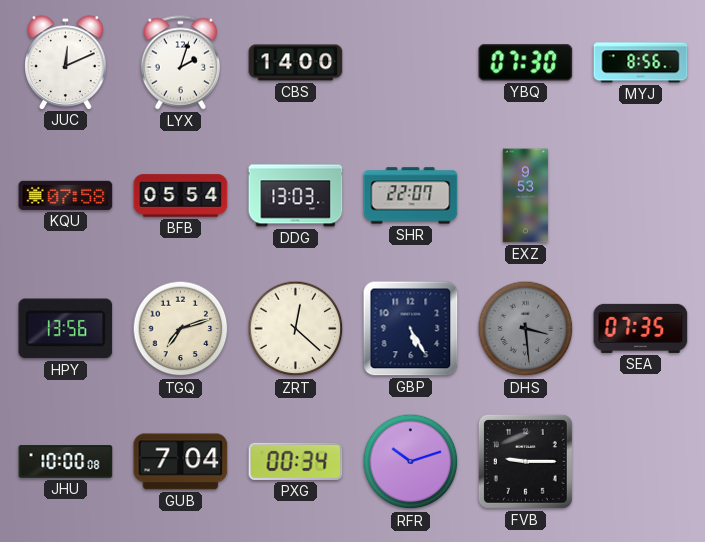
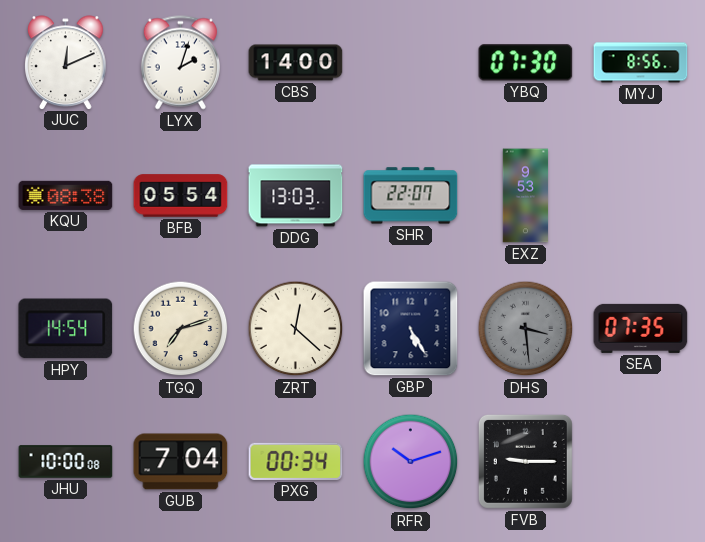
KQU: 07:58 -> 08:38
HPY: 13:56 -> 14:54
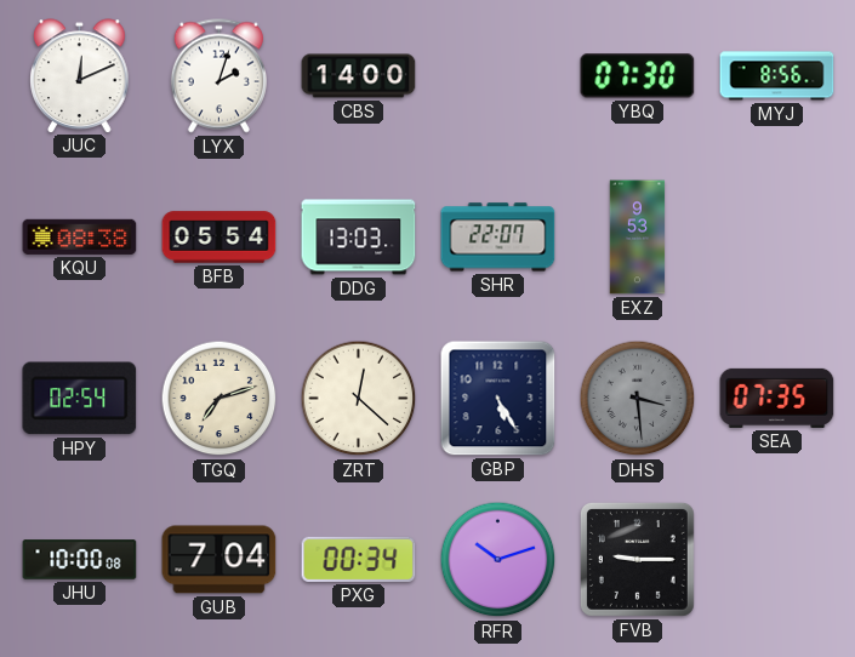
HPY: 14:54 -> 02:54
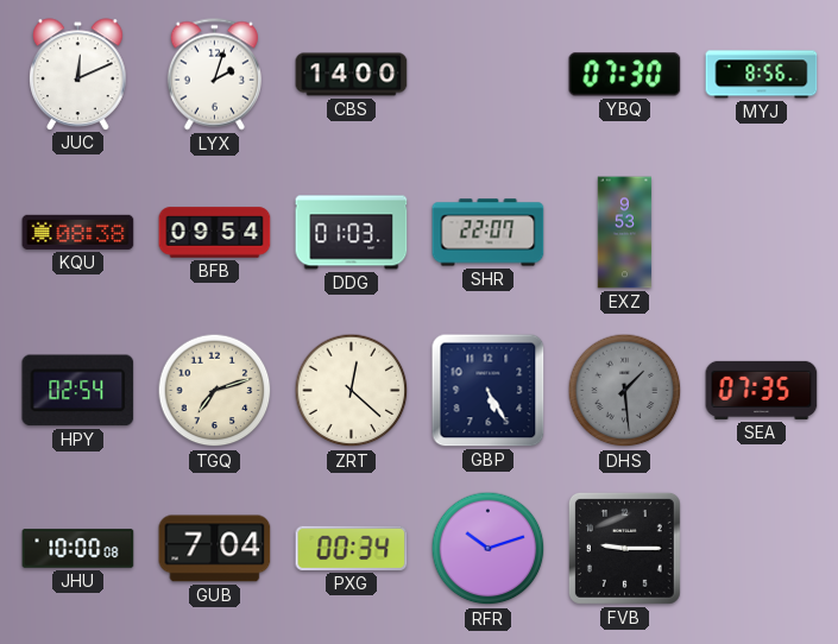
BFB: 05:54 -> 09:54
DDG: 13:03 -> 01:03
DHS: 3:29 -> 1:29
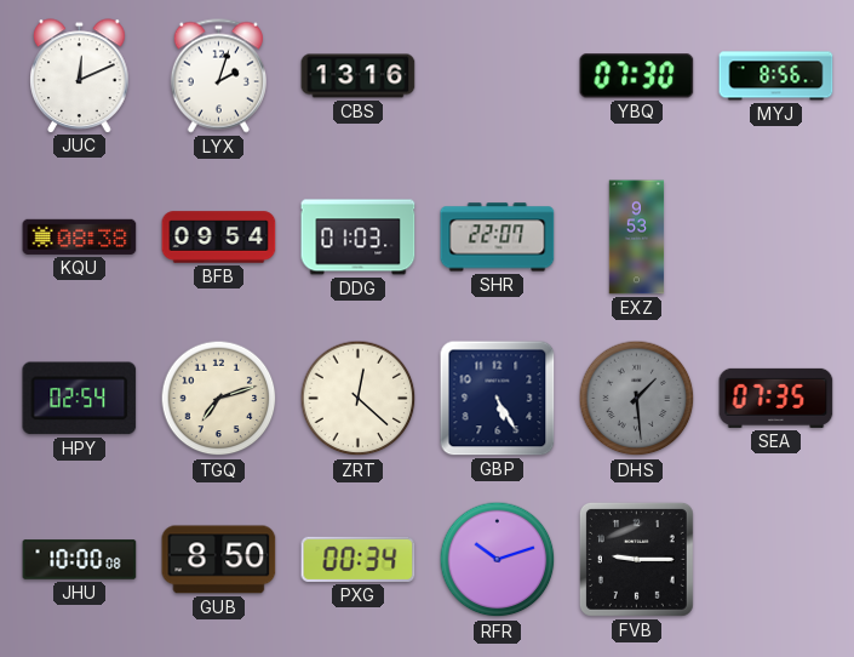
CBS: 14:00 -> 13:16
GUB: 7:04 -> 8:50
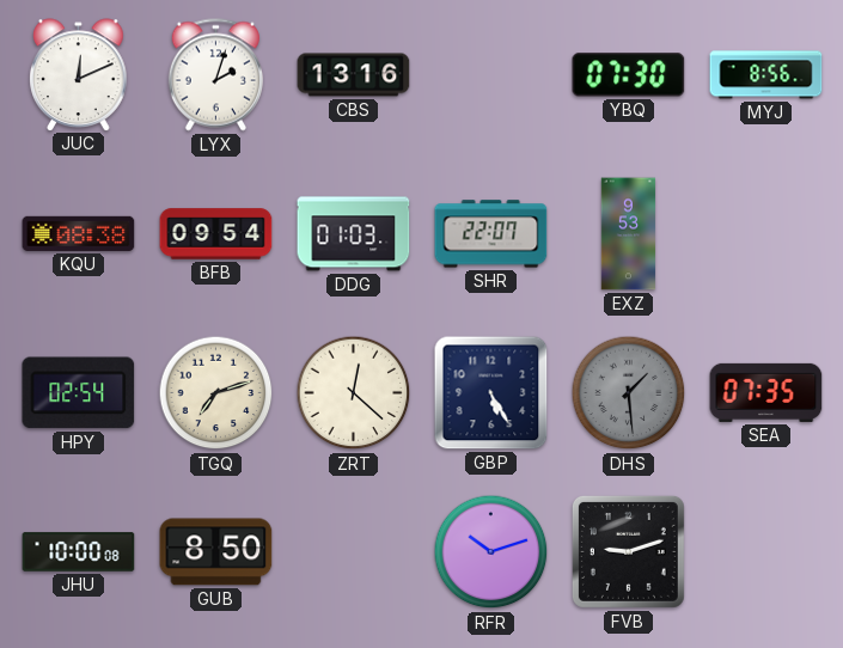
PXG: 00:34 -> none
FVB: 9:15 -> 9:12
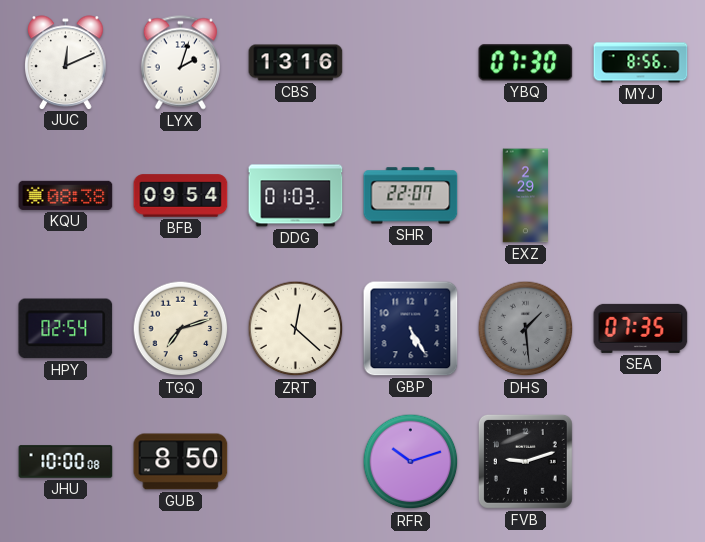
EXZ: 9:53 -> 2:29
